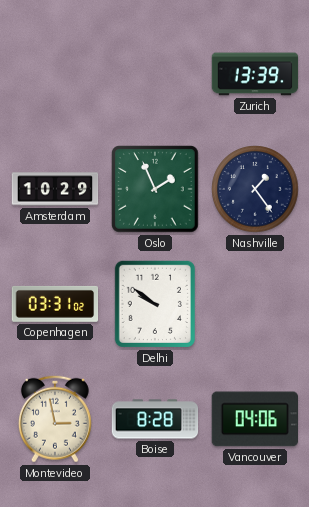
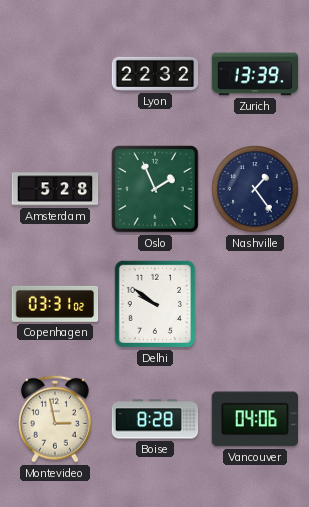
Lyon: none -> 22:32
Amsterdam: 10:29 -> 5:28
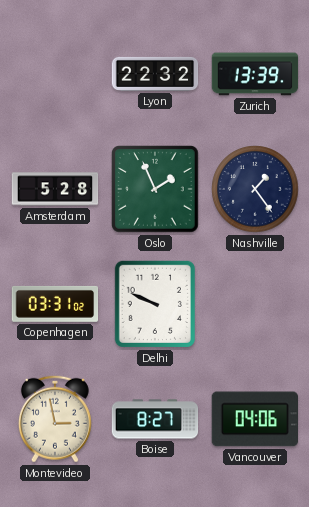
Delhi: 9:51 -> 9:49
Boise: 8:28 -> 8:27
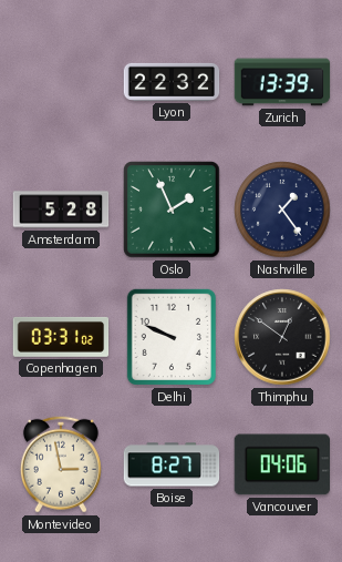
Thimphu: none -> 12:51
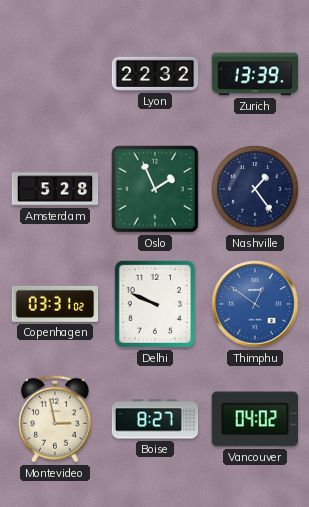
Thimphu dial: black -> blue
Vancouver: 04:06 -> 04:02
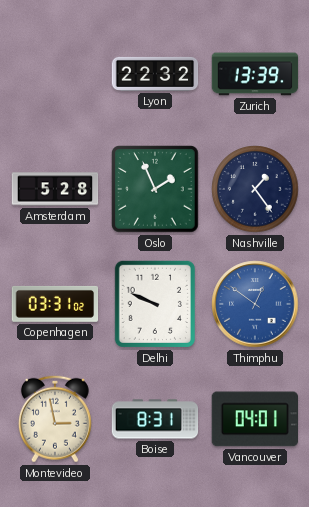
Boise: 8:27 -> 8:31
Vancouver: 04:02 -> 04:01
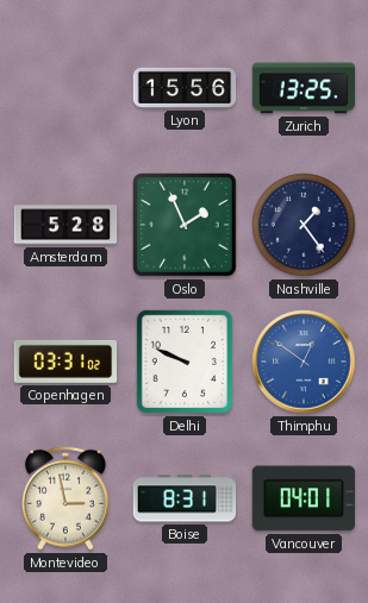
Lyon: 22:32 -> 15:56
Zurich: 13:39 -> 13:25
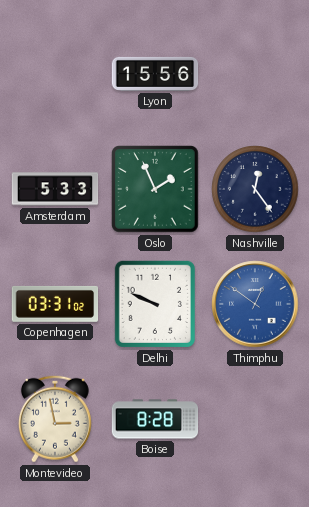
Zurich: 13:25 -> none
Amsterdam: 5:28 -> 5:33
Nashville: 1:24 -> 12:24
Boise: 8:31 -> 8:28
Vancouver: 04:01 -> none
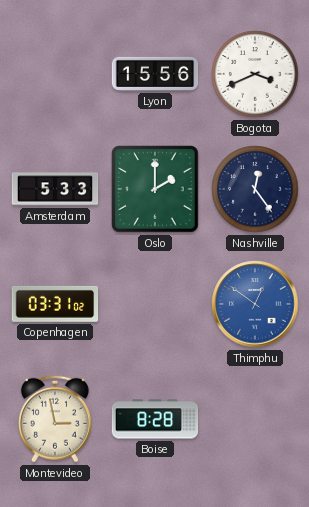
Bogota: none -> 3:41
Oslo: 1:56 -> 2:00
Delhi: 9:49 -> none
